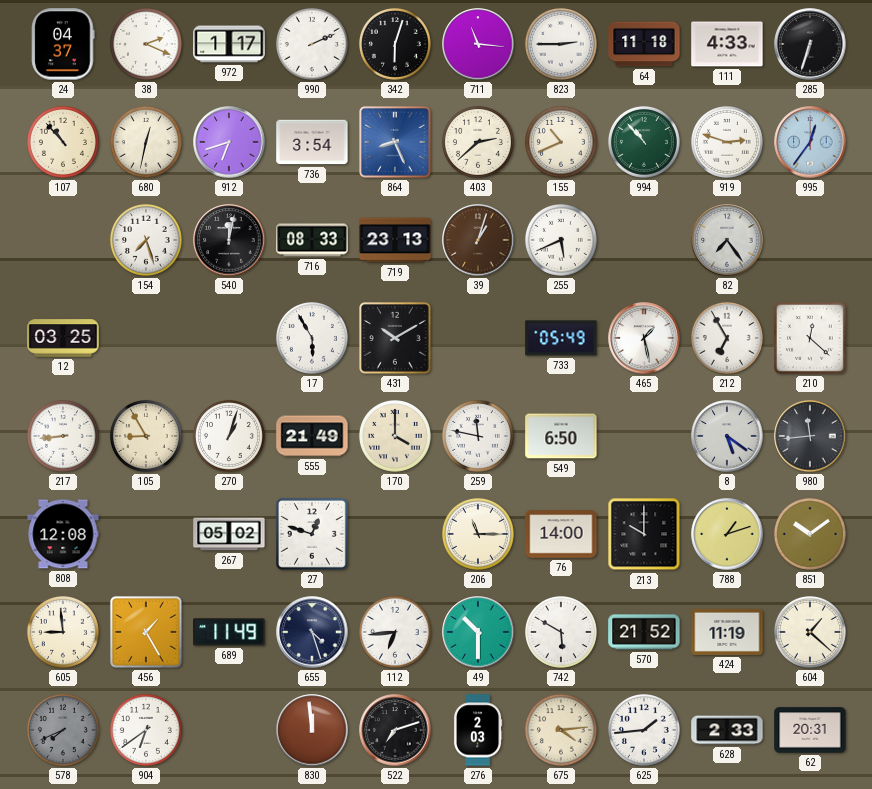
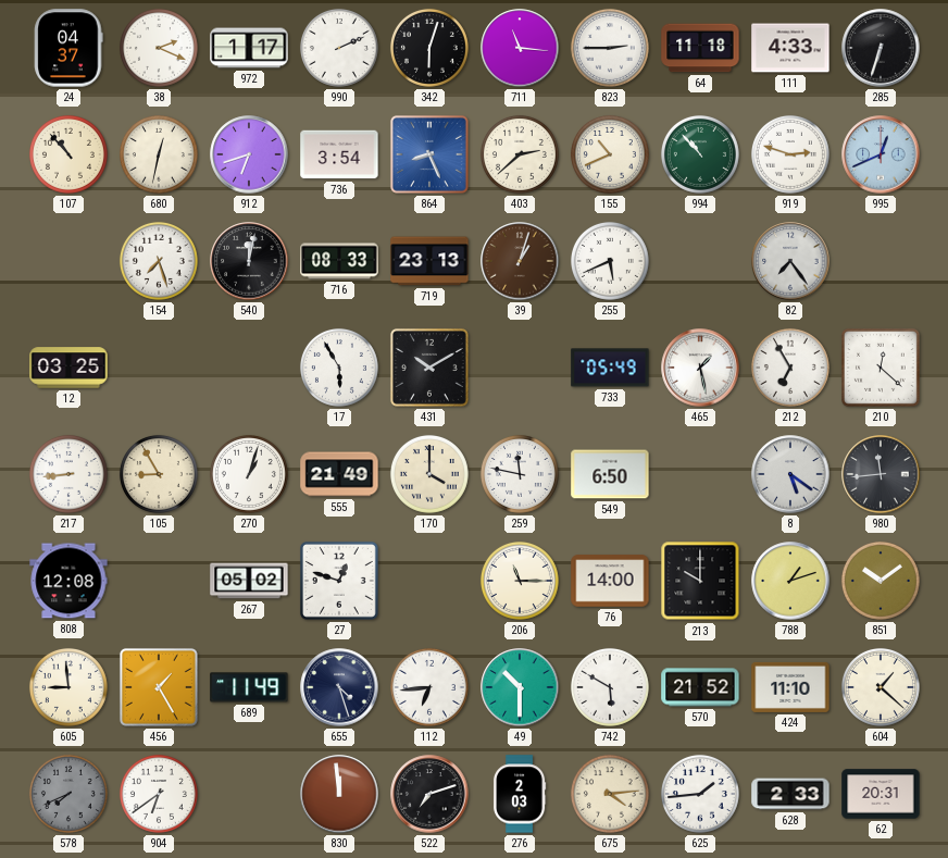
995: 12:36 -> 12:41
424: 11:19 -> 11:10
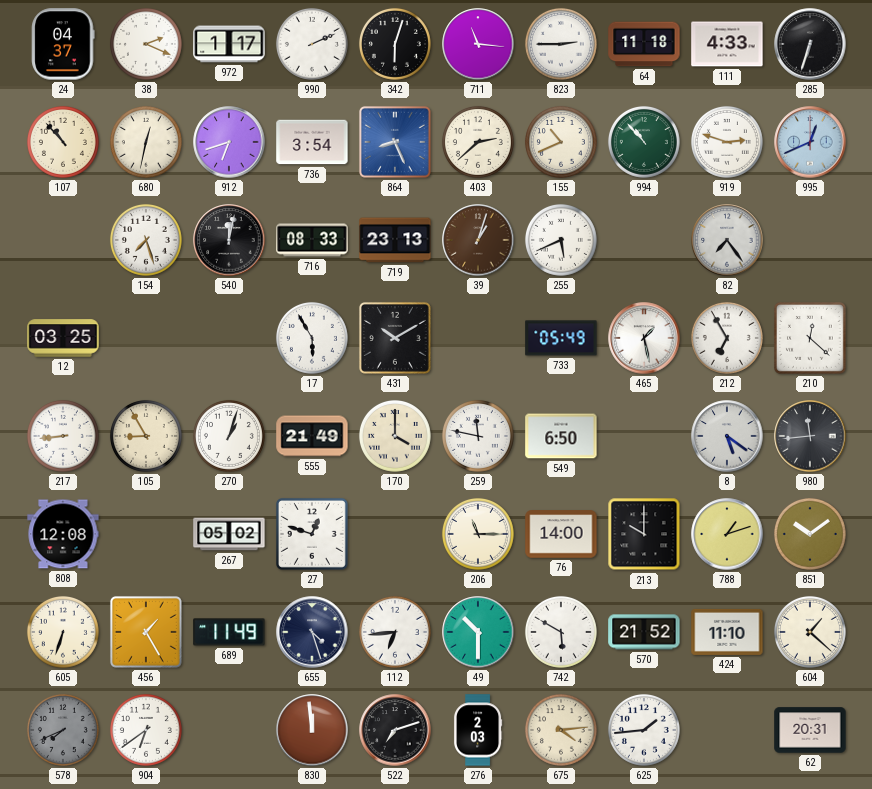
605: 8:59 -> 6:33
628: 2:33 -> none
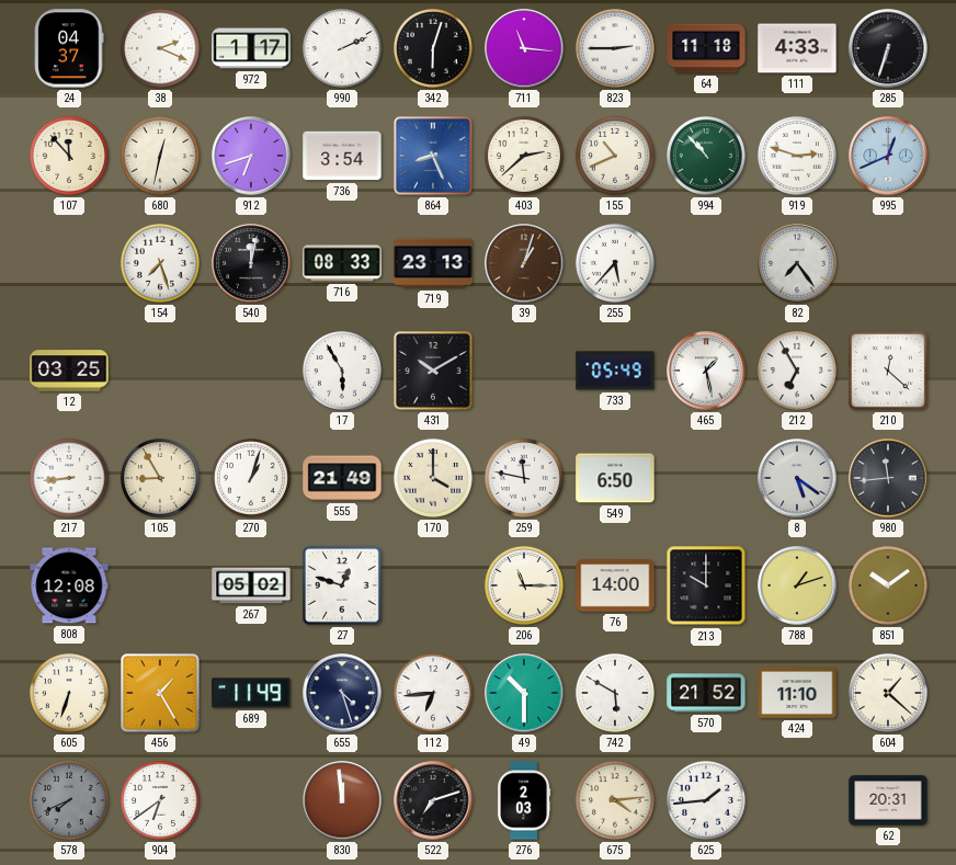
107: 10:53 -> 11:53
255: 5:41 -> 5:37
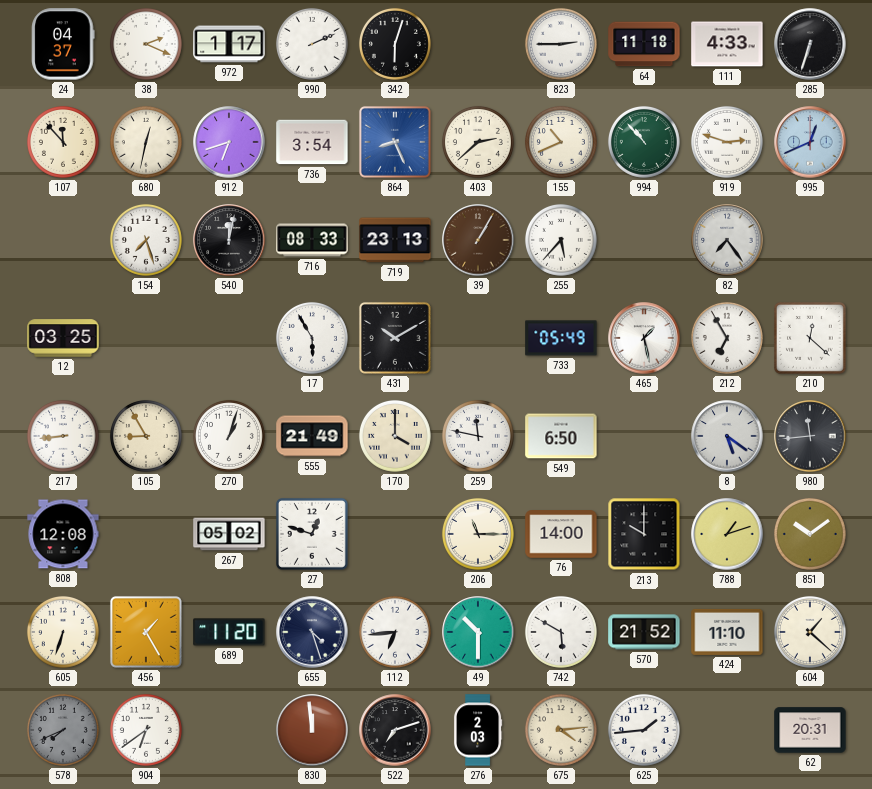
711: 11:16 -> none
39: 1:03 -> 1:05
689: 11:49 -> 11:20
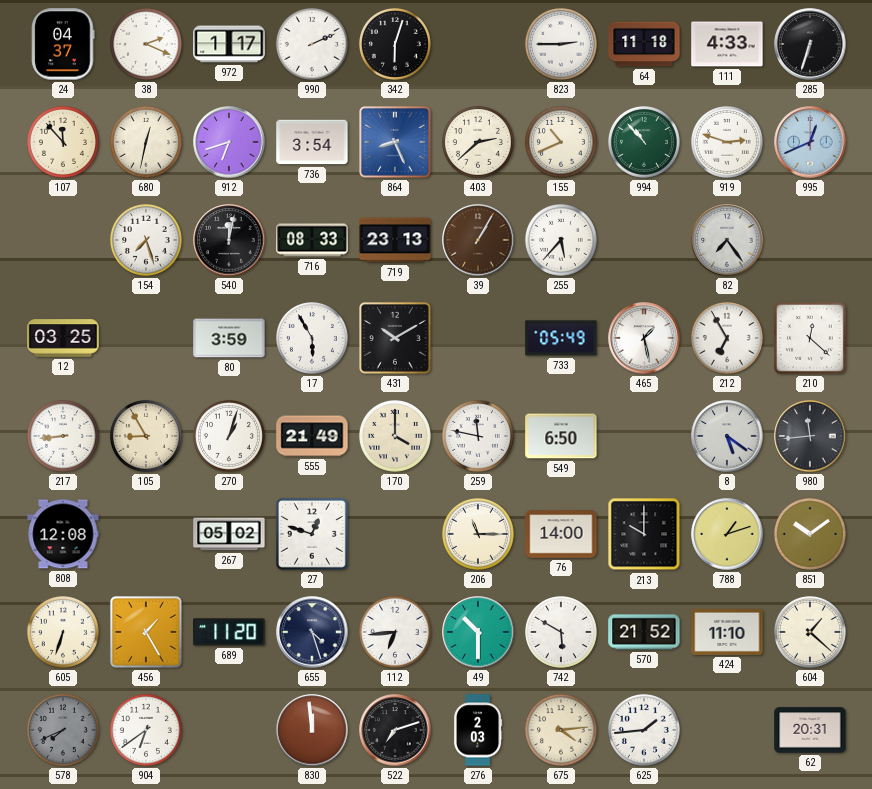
80: none -> 3:59
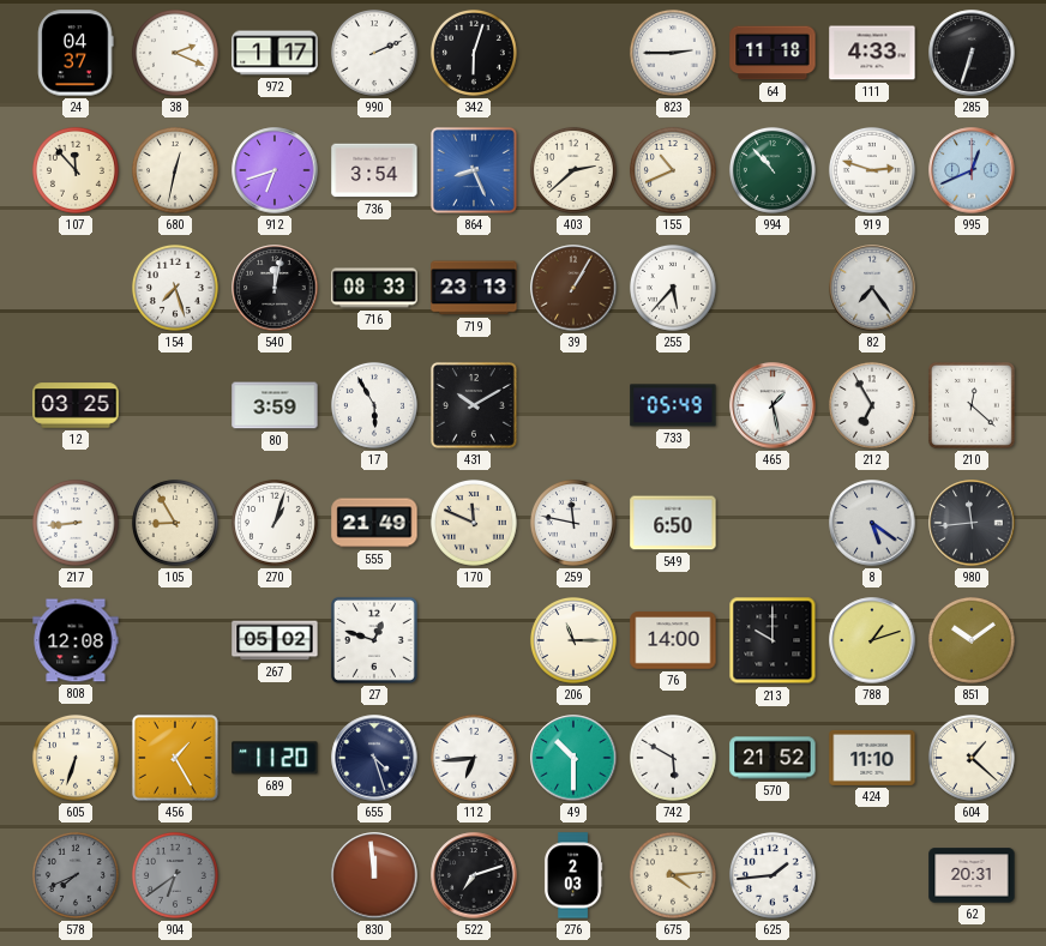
170: 4:00 -> 11:49
904 dial: white -> grey
